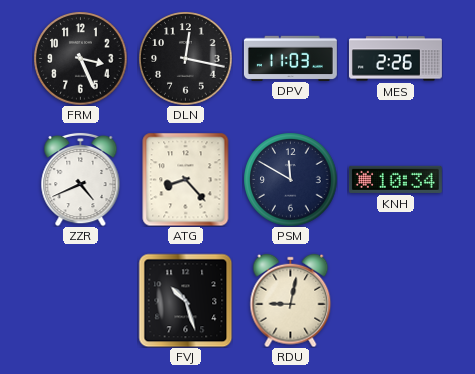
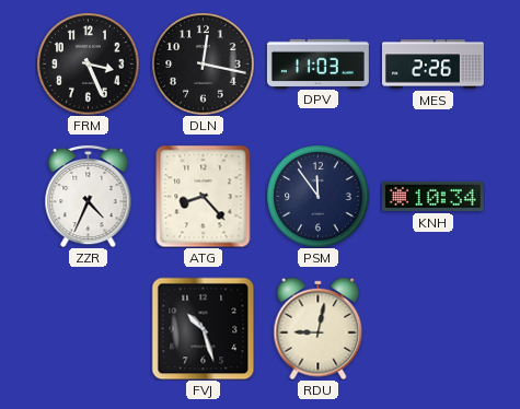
ZZR: 4:41 -> 4:34
PSM: 11:50 -> 11:54
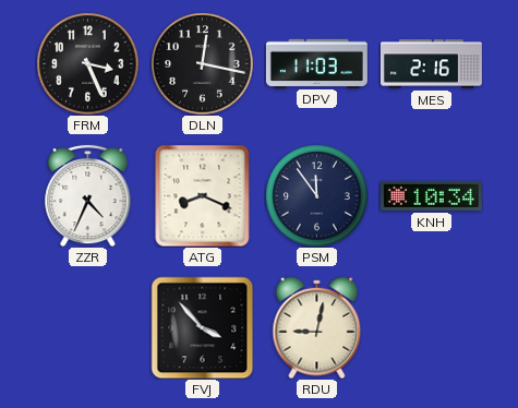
MES: 2:26 -> 2:16
ATG: 8:23 -> 8:19
FVJ: 10:27 -> 3:53
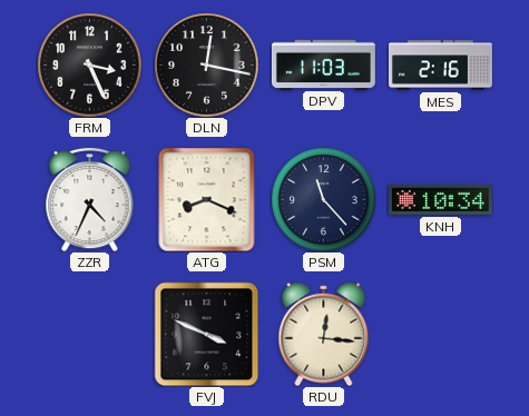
PSM: 11:54 -> 11:23
FVJ: 3:53 -> 3:49
RDU: 9:02 -> 12:16
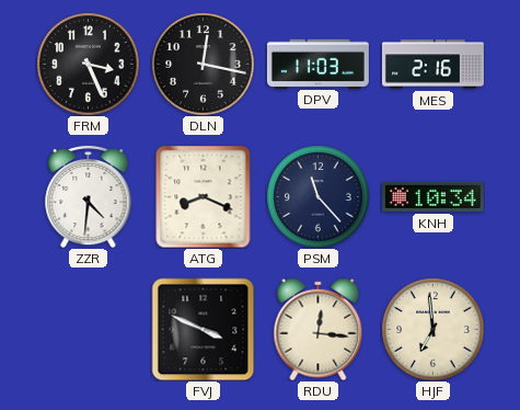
ZZR: 4:34 -> 4:31
HJF: none -> 6:59
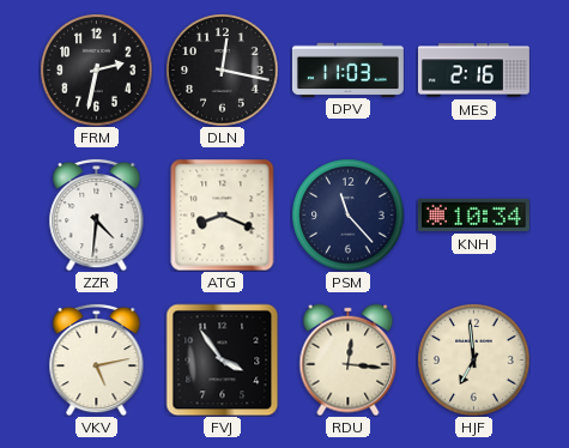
FRM: 3:26 -> 2:32
VKV: none -> 5:13
FVJ: 3:49 -> 3:54
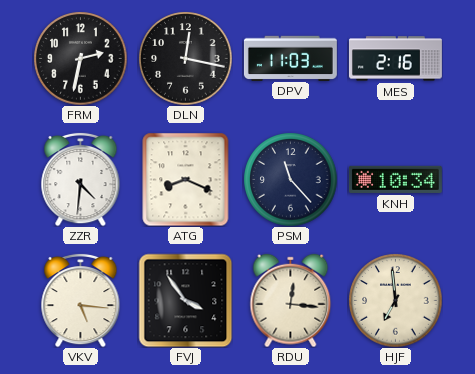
VKV: 5:13 -> 5:16
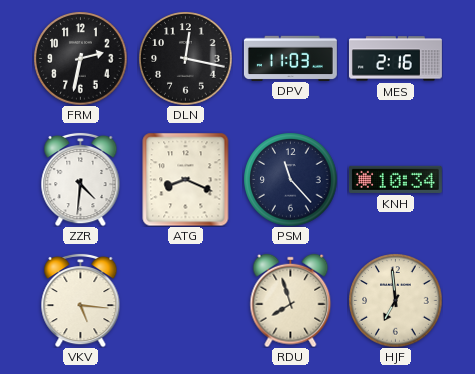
FVJ: 3:54 -> none
RDU: 12:16 -> 7:57
